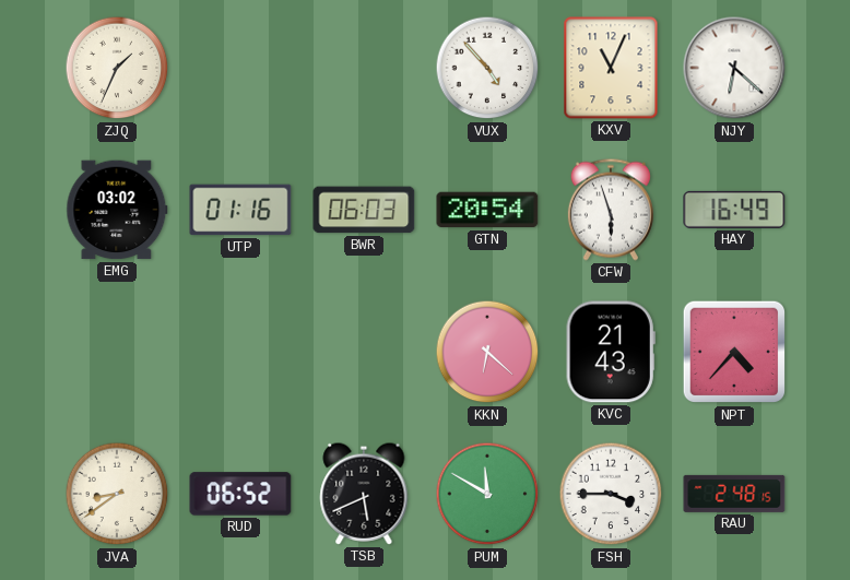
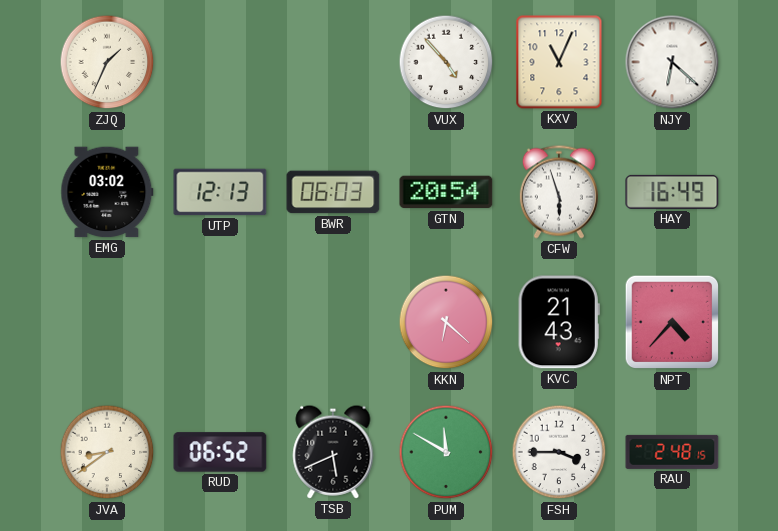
UTP: 01:16 -> 12:13
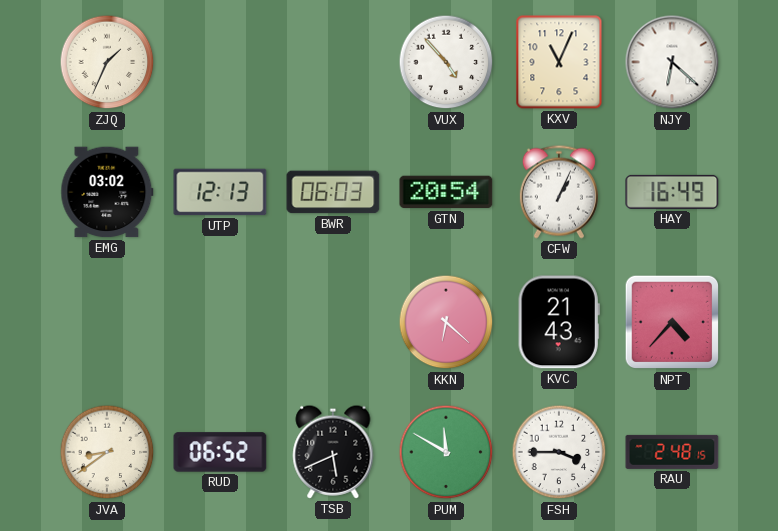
CFW: 5:57 -> 1:04
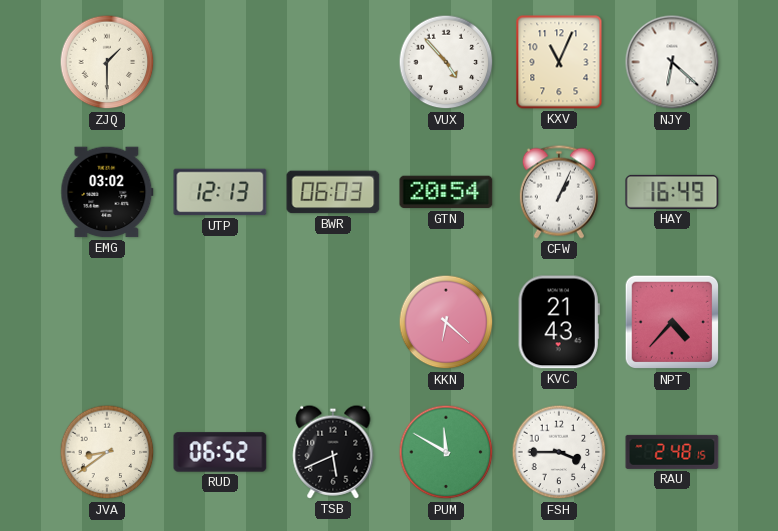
ZJQ: 1:34 -> 1:30
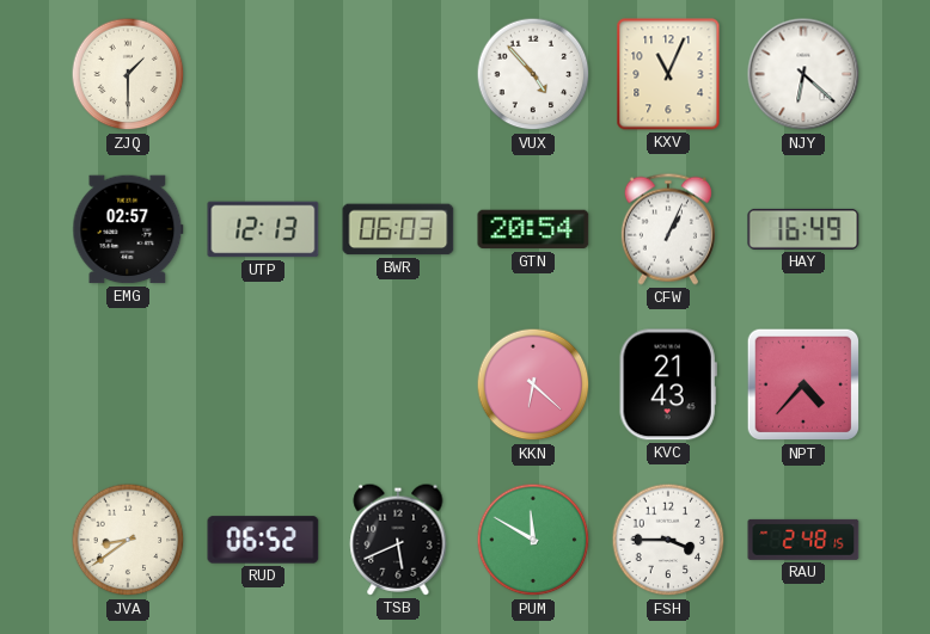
EMG: 03:02 -> 02:57
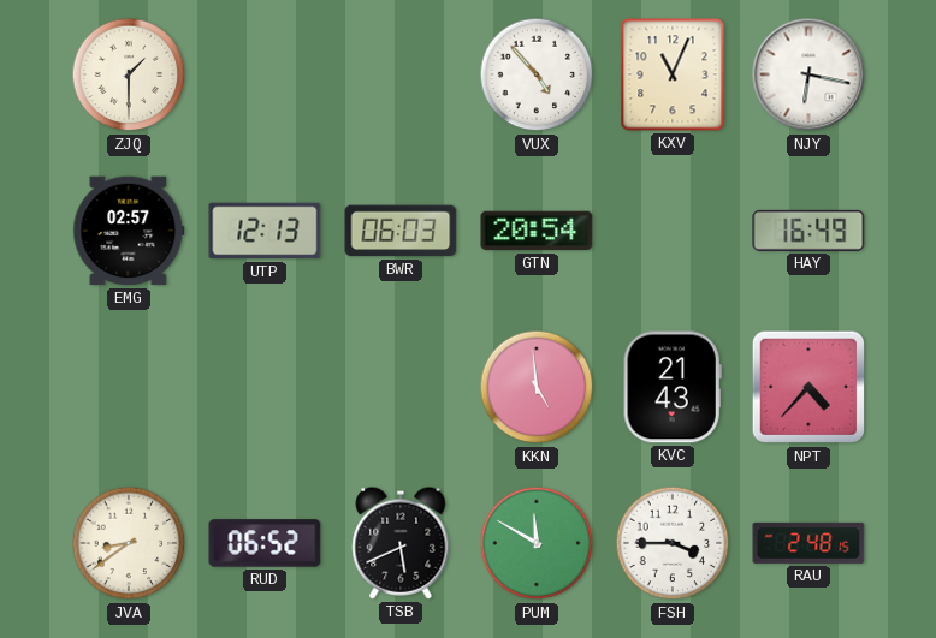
NJY: 6:22 -> 6:17
CFW: 1:04 -> none
KKN: 6:22 -> 4:59
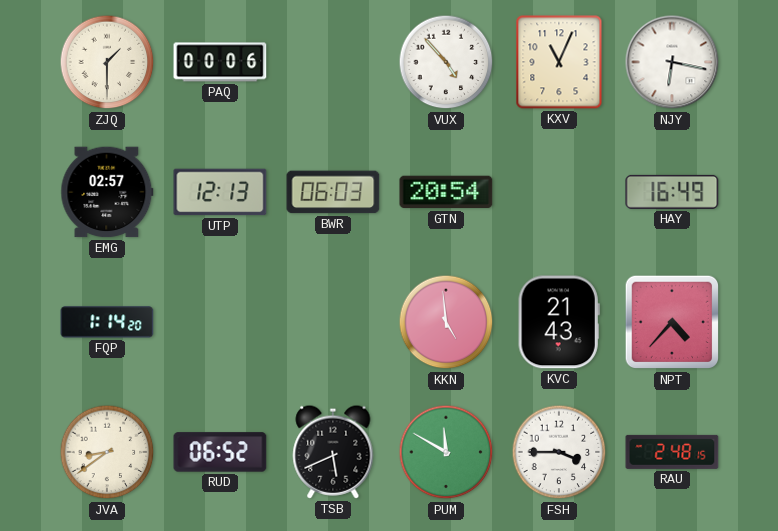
PAQ: none -> 00:06
FQP: none -> 1:14
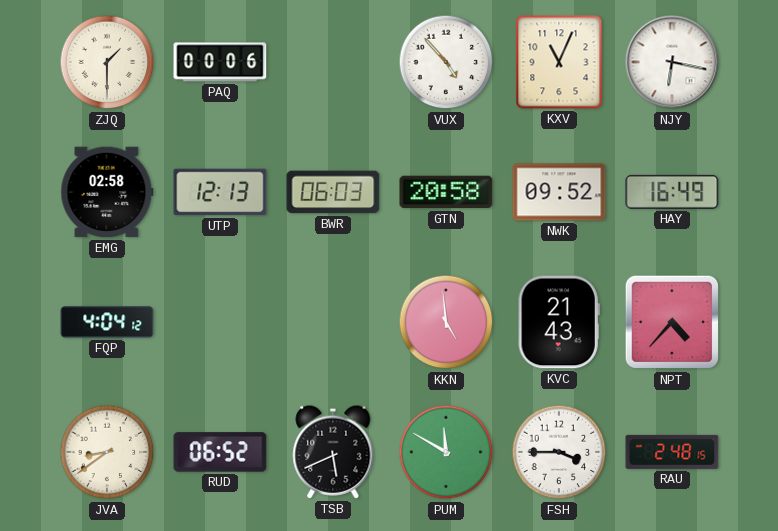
EMG: 02:57 -> 02:58
GTN: 20:54 -> 20:58
NWK: none -> 09:52
FQP: 1:14 -> 4:04
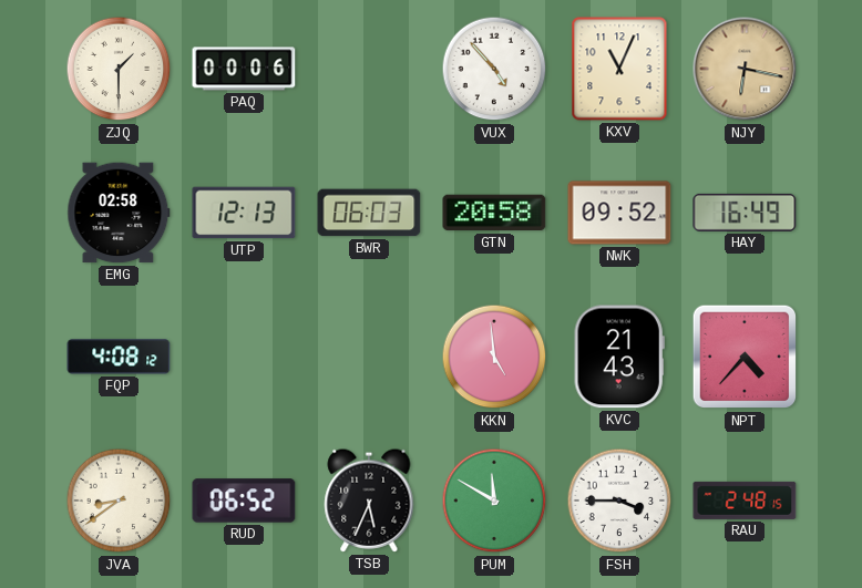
NJY dial: white -> champagne
FQP: 4:04 -> 4:08
TSB: 5:41 -> 5:34
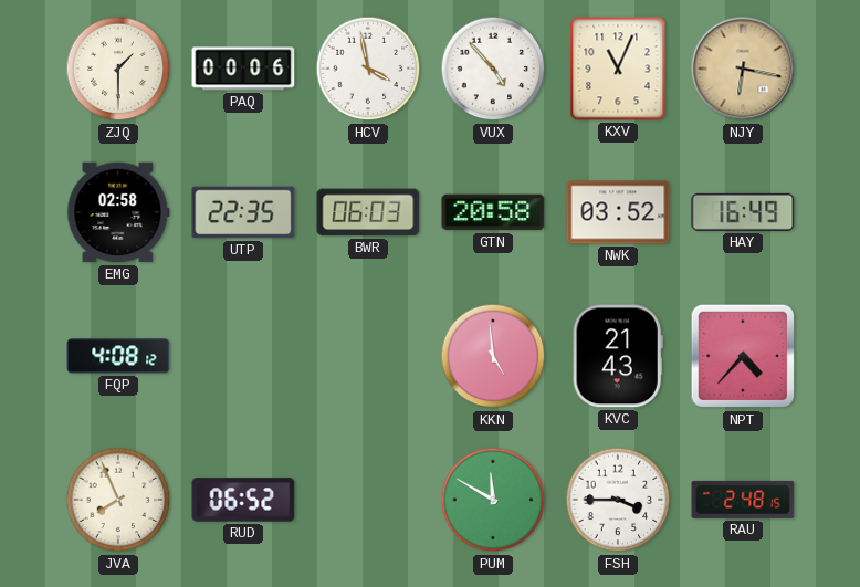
HCV: none -> 3:58
UTP: 12:13 -> 22:35
NWK: 09:52 -> 03:52
JVA: 8:39 -> 7:56
TSB: 5:34 -> none
